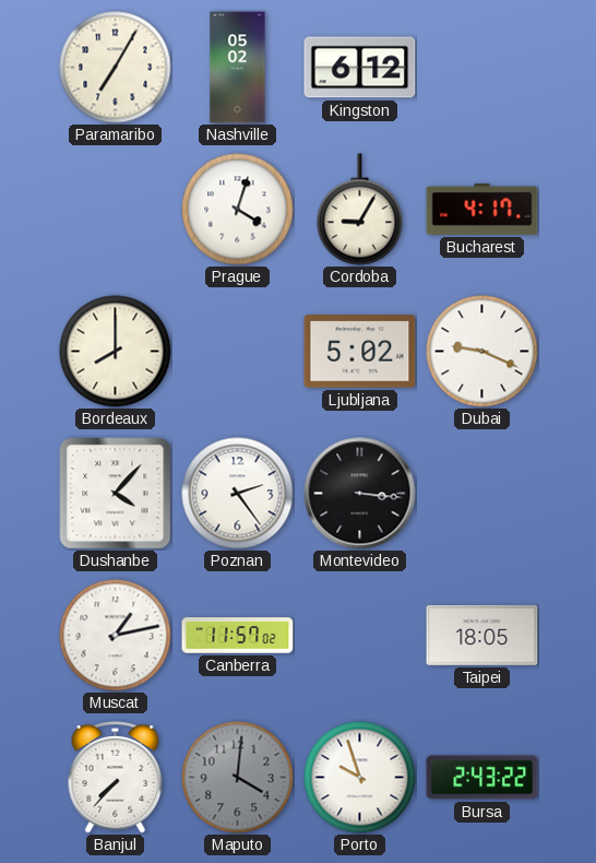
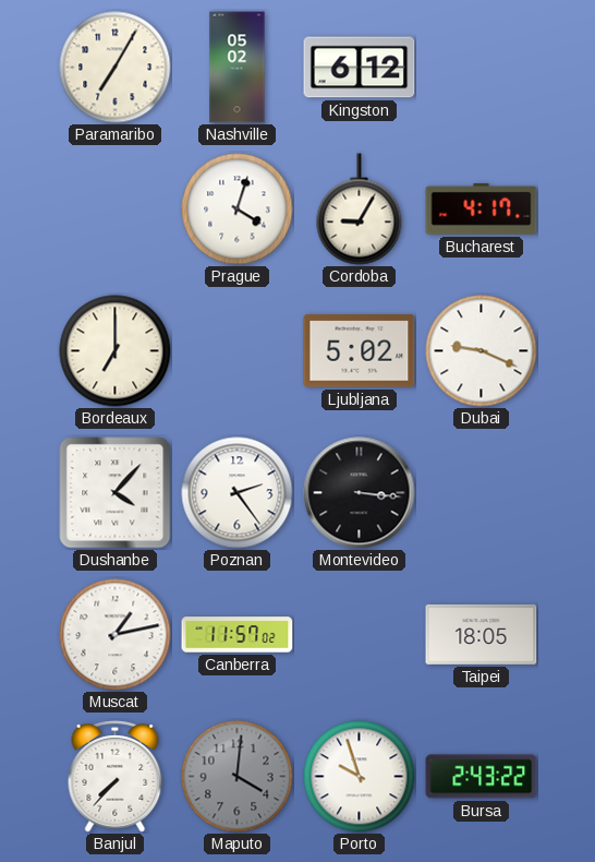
Bordeaux: 8:00 -> 7:00
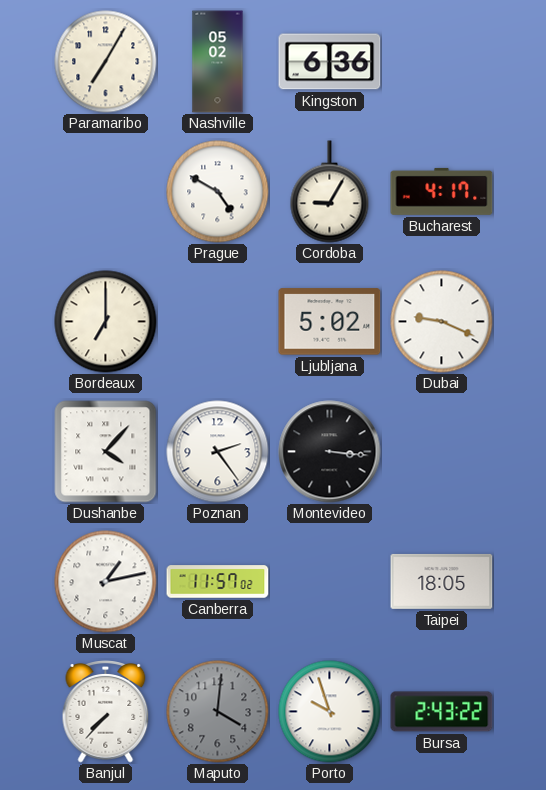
Kingston: 6:12 -> 6:36
Prague: 4:03 -> 4:50
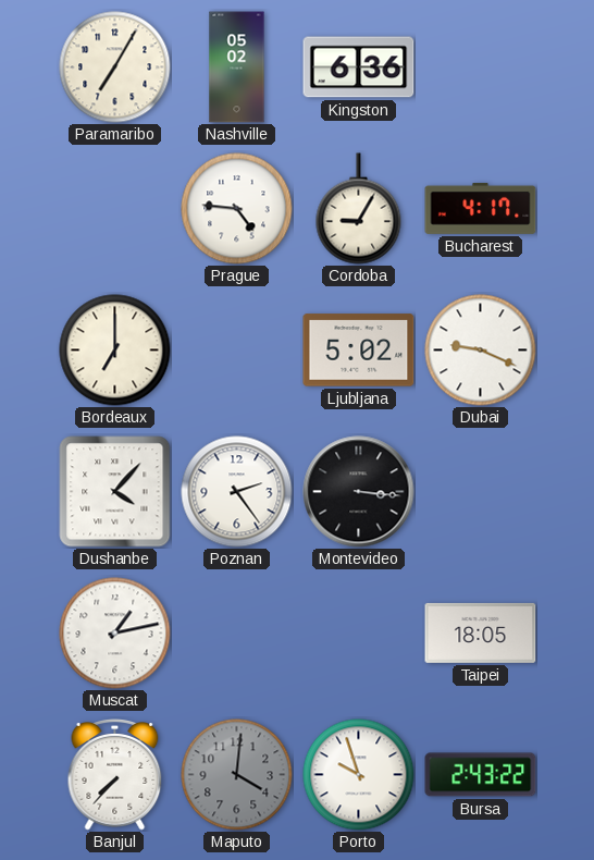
Prague: 4:50 -> 4:46
Canberra: 11:57 -> none
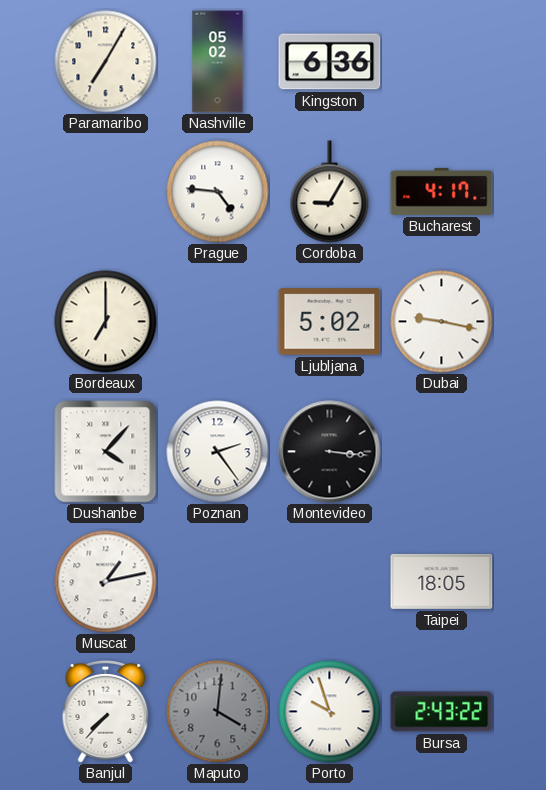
Dubai: 9:19 -> 9:17
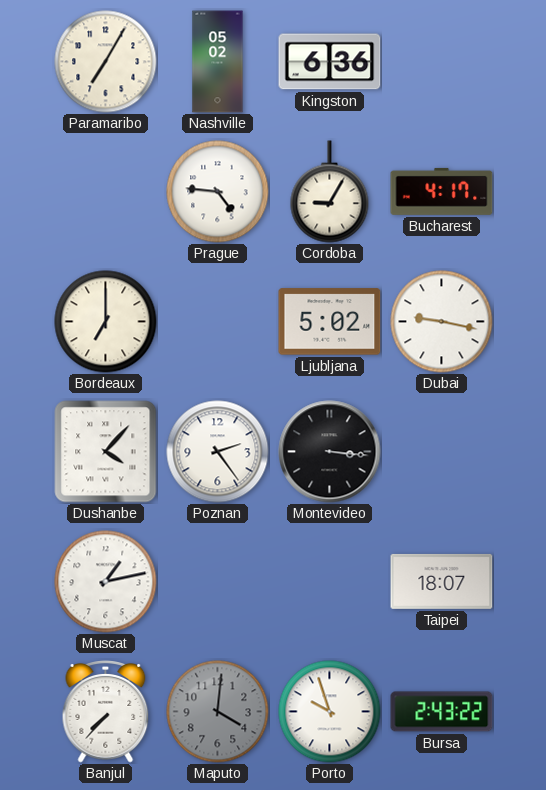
Taipei: 18:05 -> 18:07
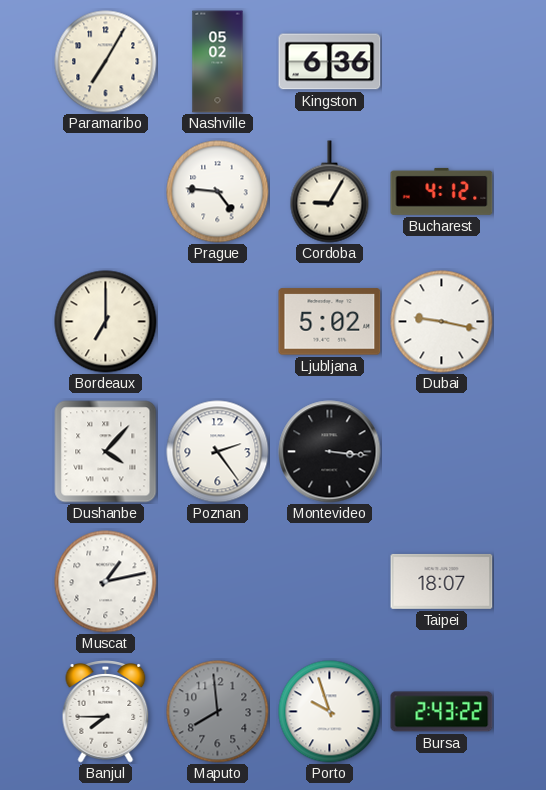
Bucharest: 4:17 -> 4:12
Banjul: 7:37 -> 7:45
Maputo: 4:01 -> 7:59
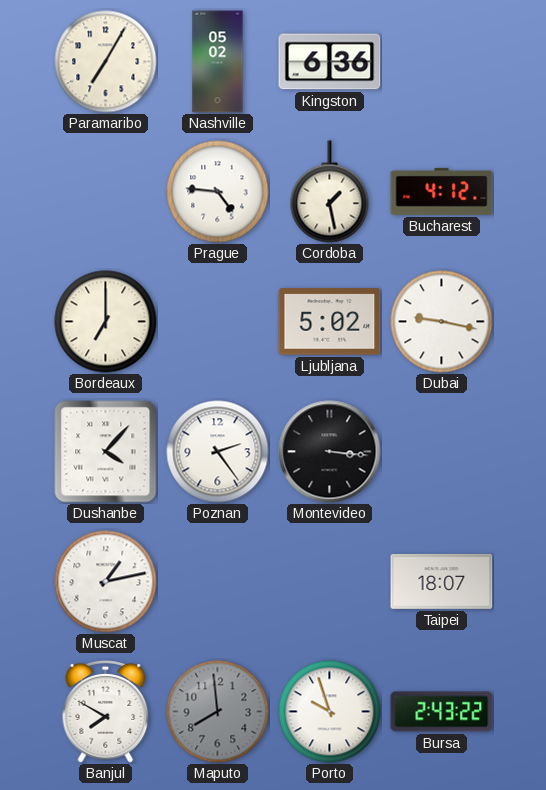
Cordoba: 9:05 -> 1:28
Banjul: 7:45 -> 7:50
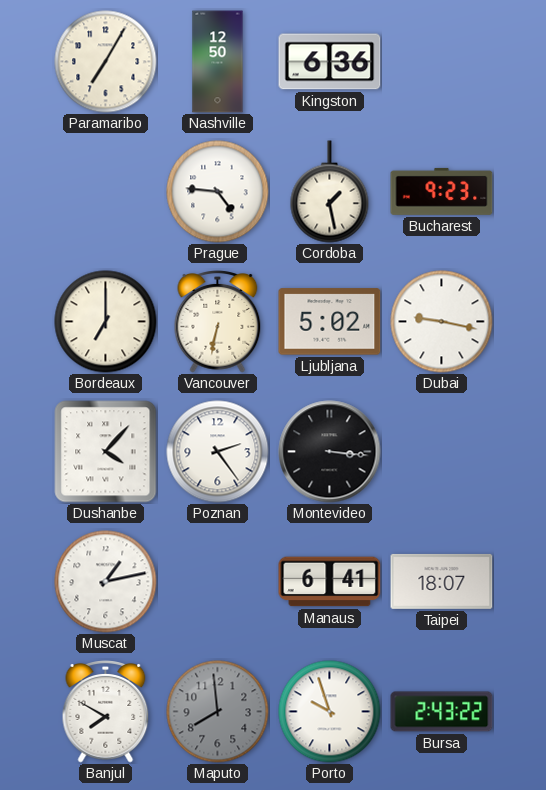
Nashville: 05:02 -> 12:50
Bucharest: 4:12 -> 9:23
Vancouver: none -> 6:32
Manaus: none -> 6:41
